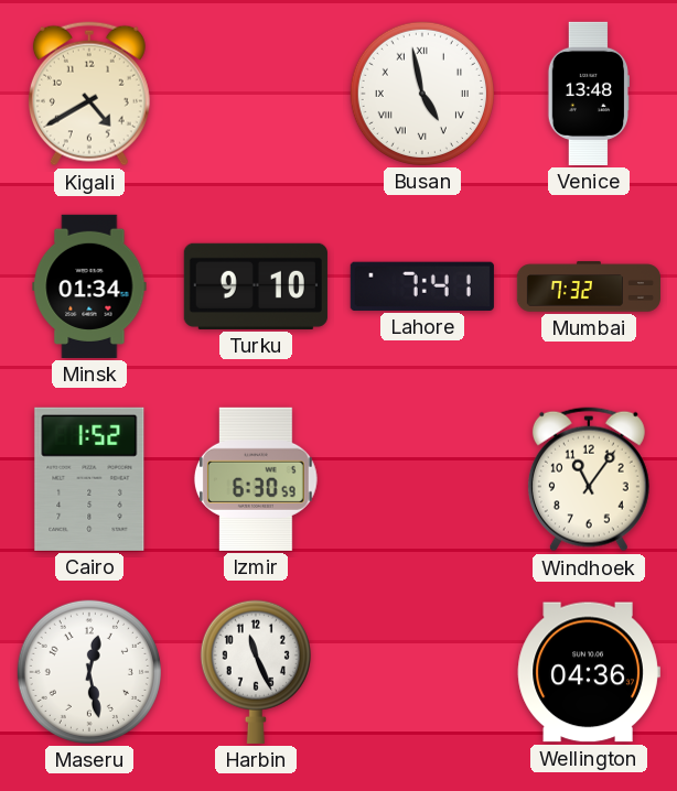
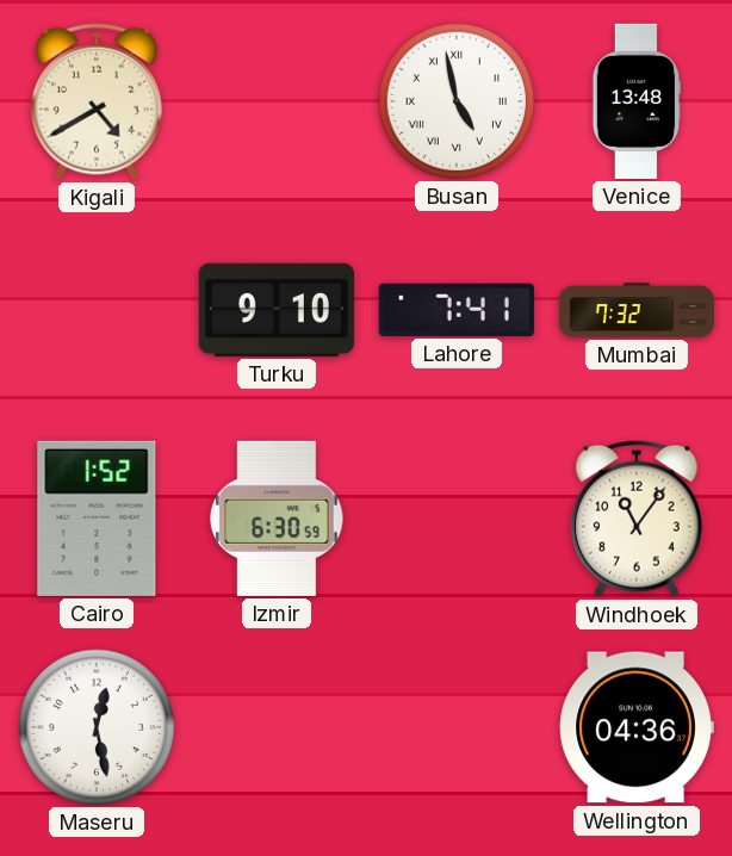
Minsk: 01:34 -> none
Harbin: 11:26 -> none
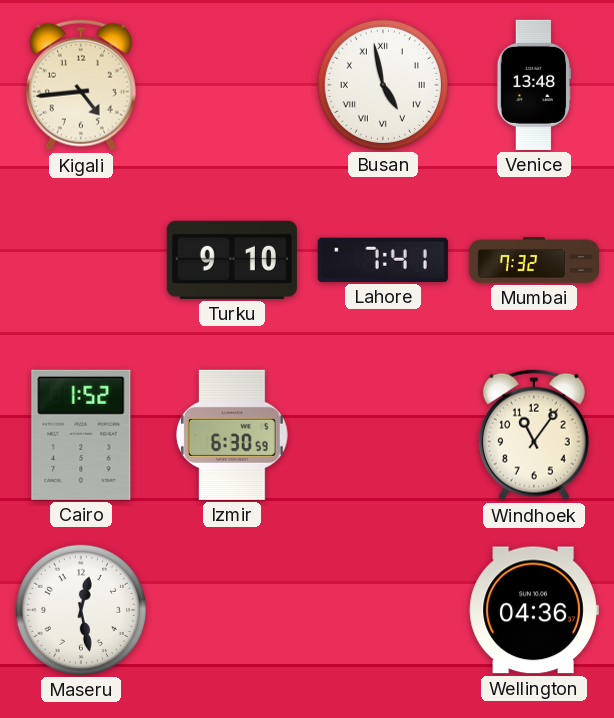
Kigali: 4:40 -> 4:44
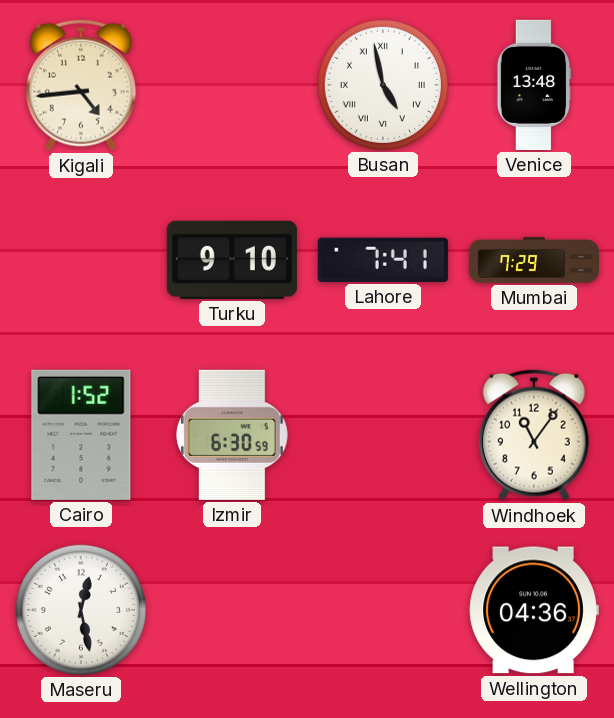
Mumbai: 7:32 -> 7:29
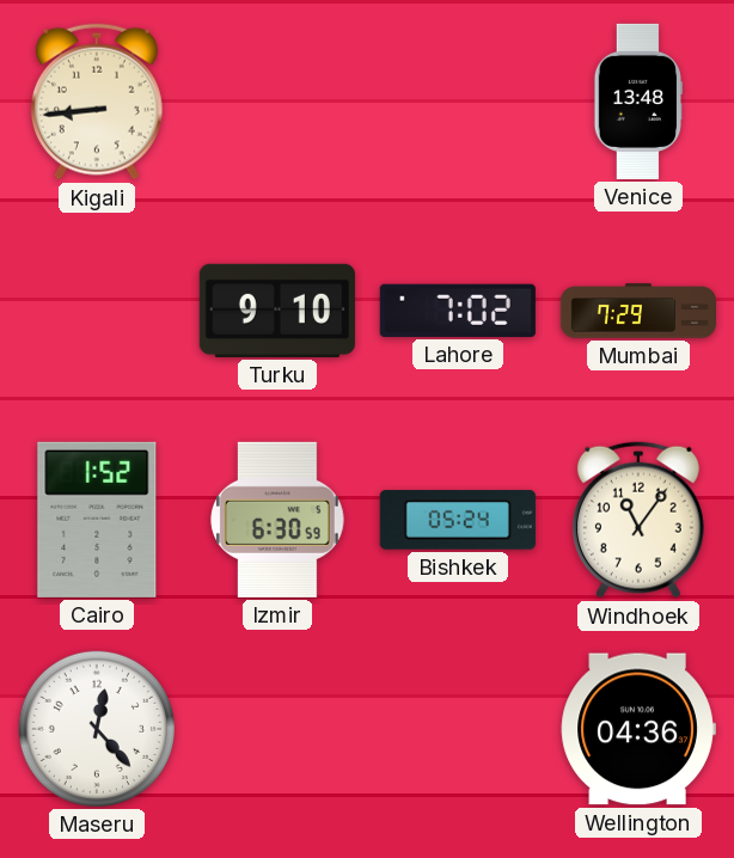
Kigali: 4:44 -> 8:44
Busan: 4:58 -> none
Lahore: 7:41 -> 7:02
Bishkek: none -> 05:24
Maseru: 12:28 -> 12:23
